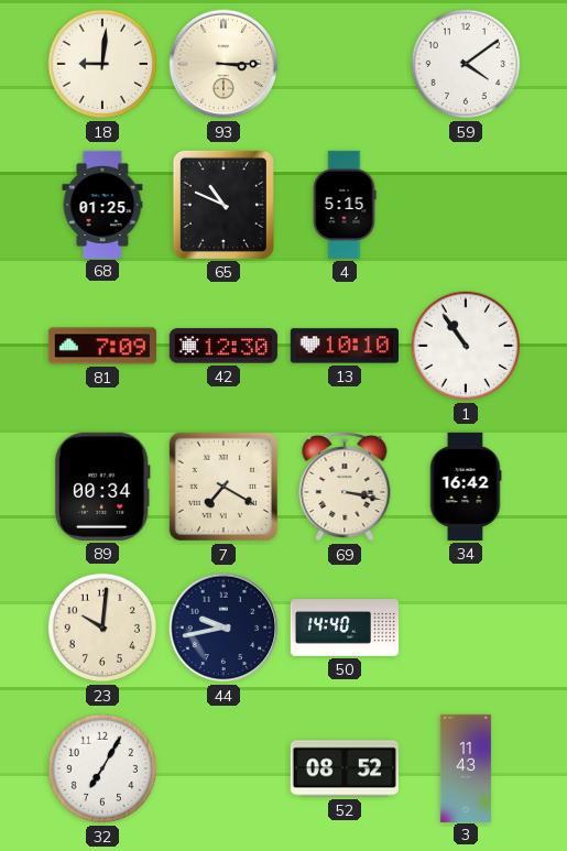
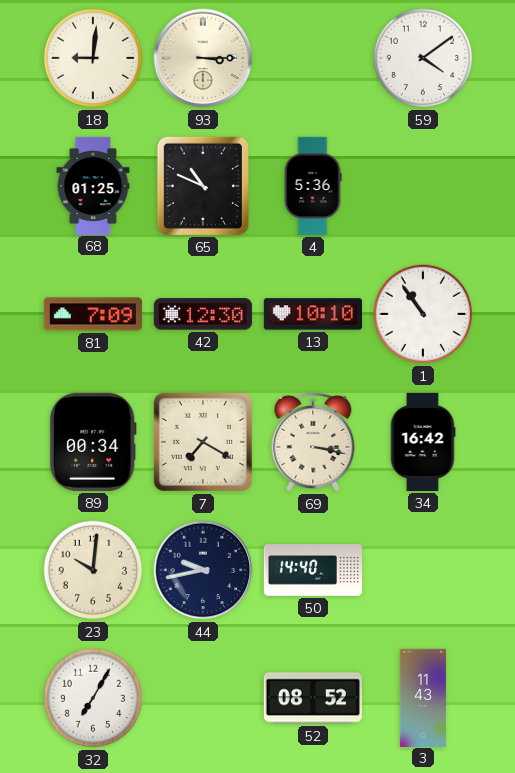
4: 5:15 -> 5:36
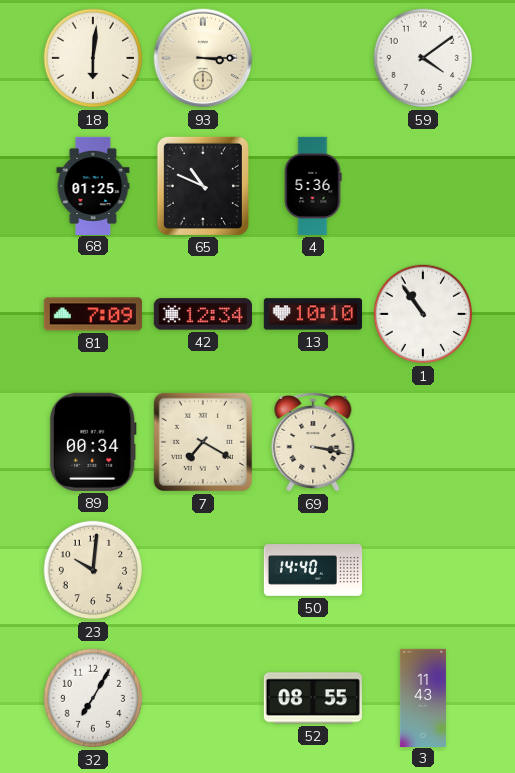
18: 9:01 -> 6:01
42: 12:30 -> 12:34
34: 16:42 -> none
44: 9:43 -> none
52: 08:52 -> 08:55
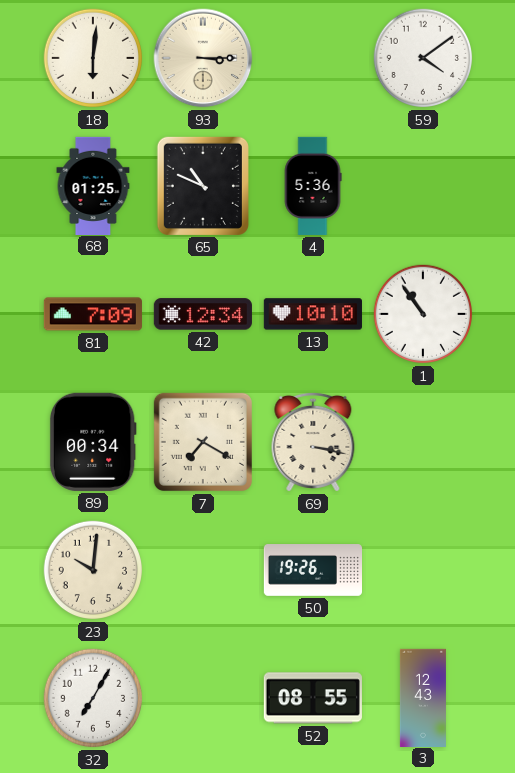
50: 14:40 -> 19:26
3: 11:43 -> 12:43
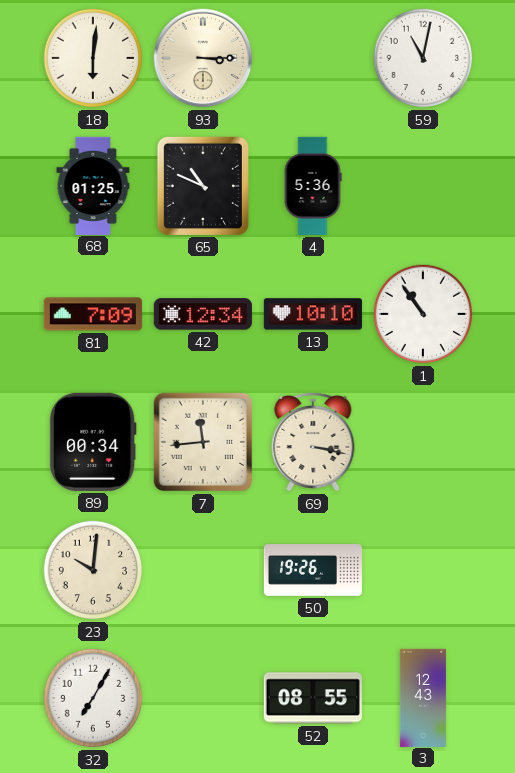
59: 4:09 -> 11:02
7: 7:20 -> 11:44
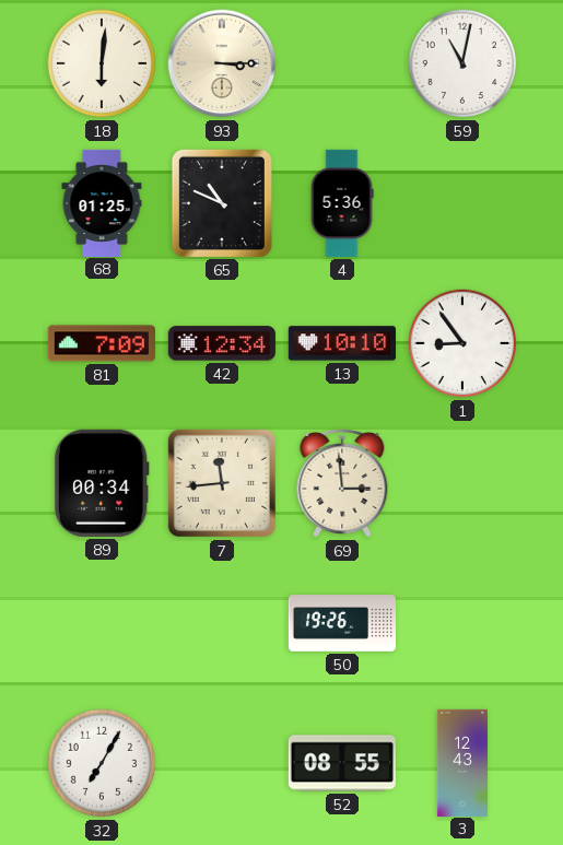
1: 10:54 -> 8:54
69: 3:17 -> 2:59
23: 10:01 -> none
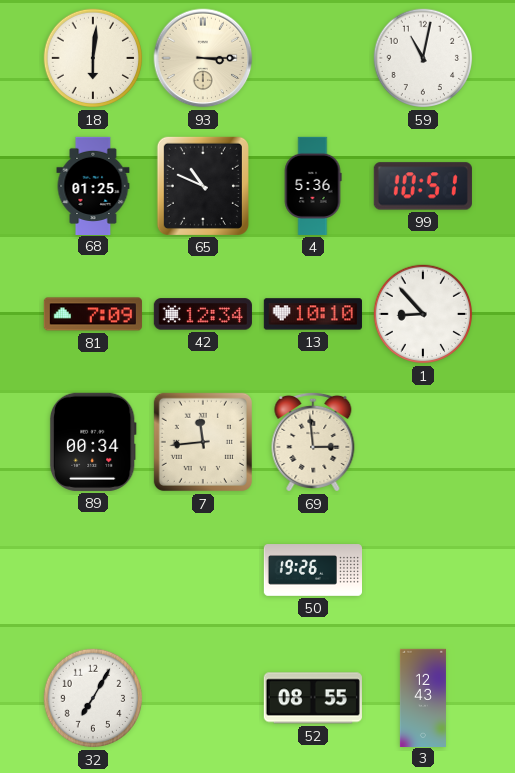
99: none -> 10:51
1: 8:54 -> 8:53
